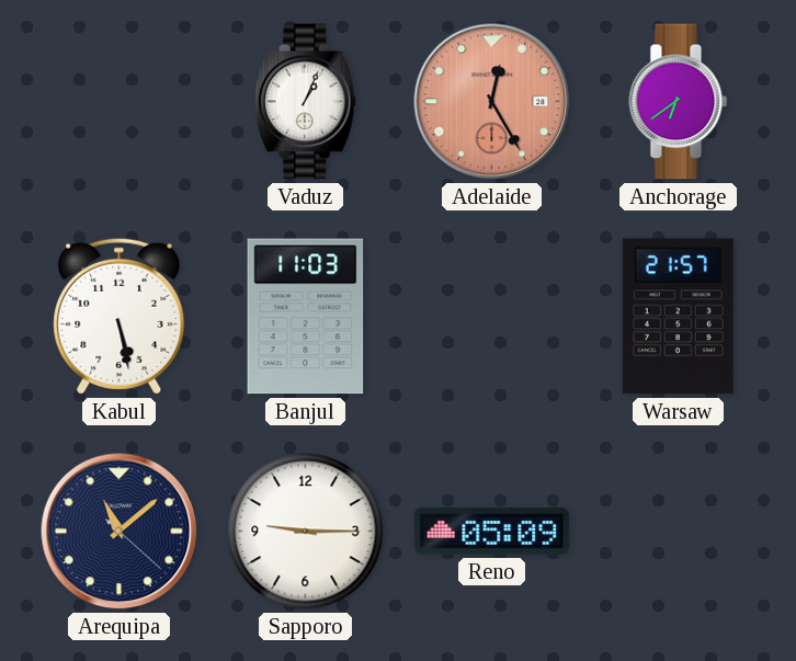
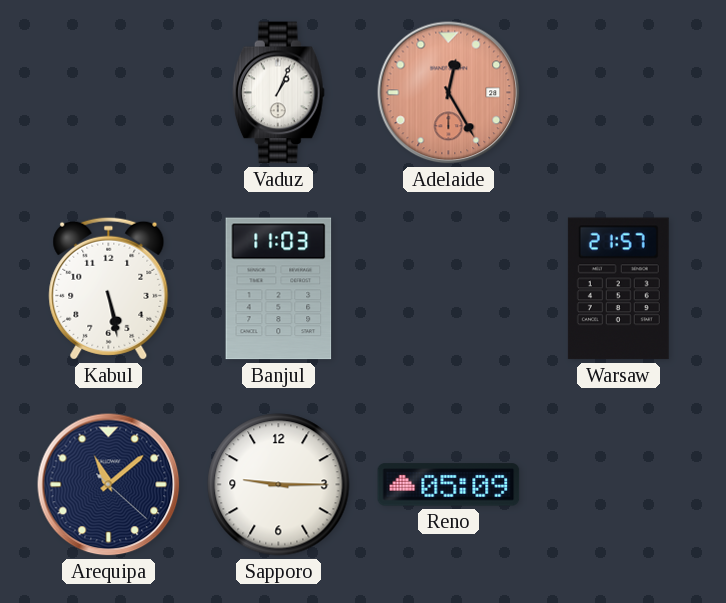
Anchorage: 6:39 -> none
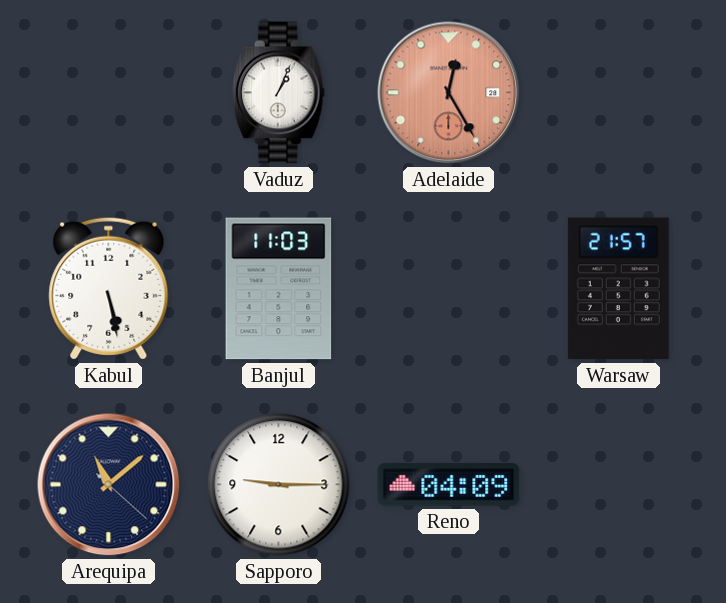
Reno: 05:09 -> 04:09
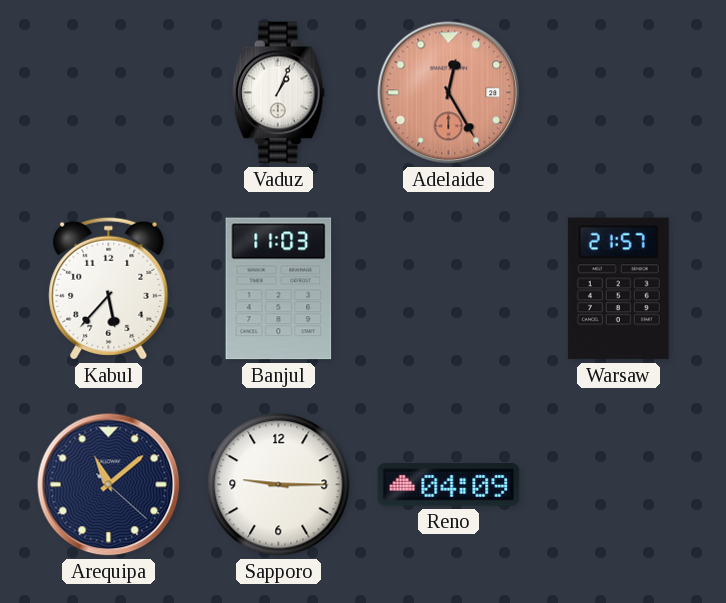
Kabul: 5:28 -> 5:37
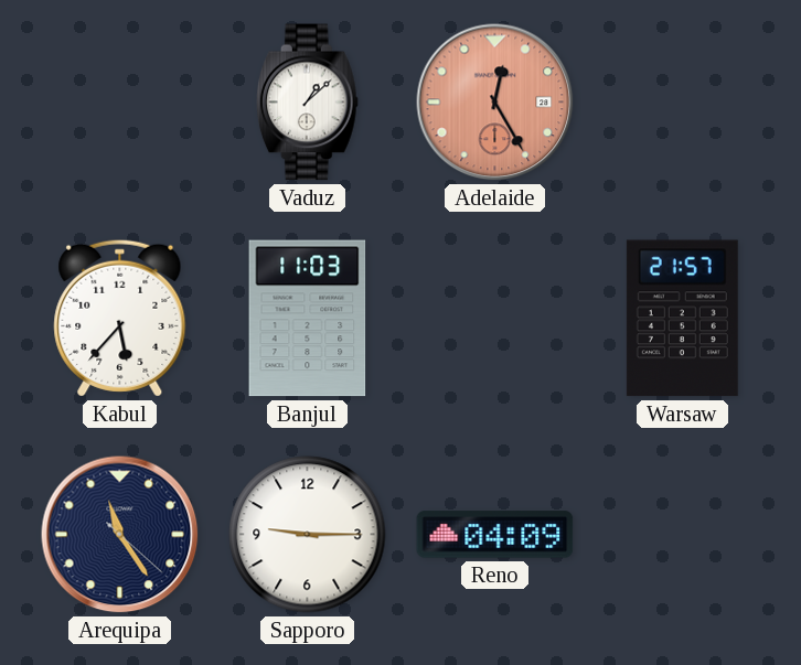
Vaduz: 1:04 -> 1:08
Arequipa: 11:08 -> 11:24
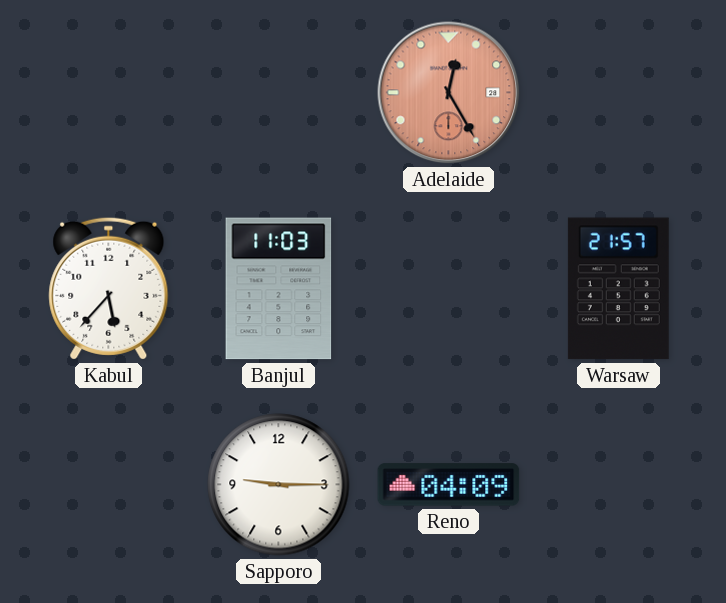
Vaduz: 1:08 -> none
Arequipa: 11:24 -> none
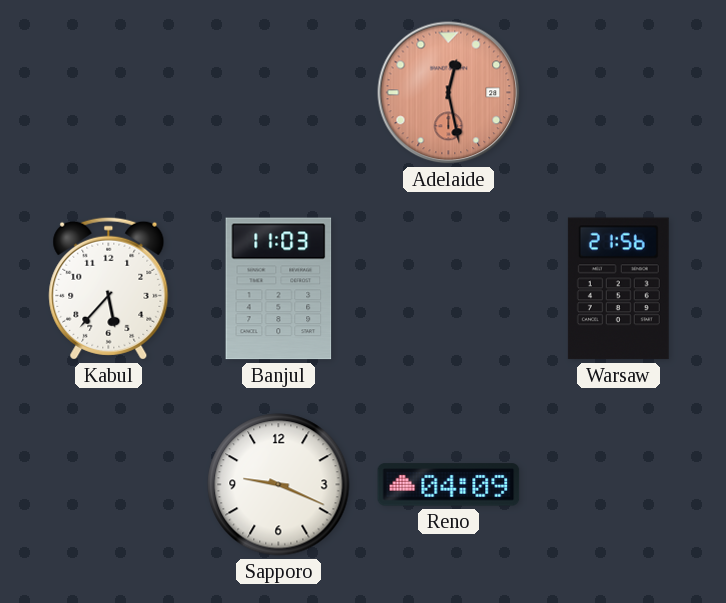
Adelaide: 12:25 -> 12:28
Warsaw: 21:57 -> 21:56
Sapporo: 9:15 -> 9:19
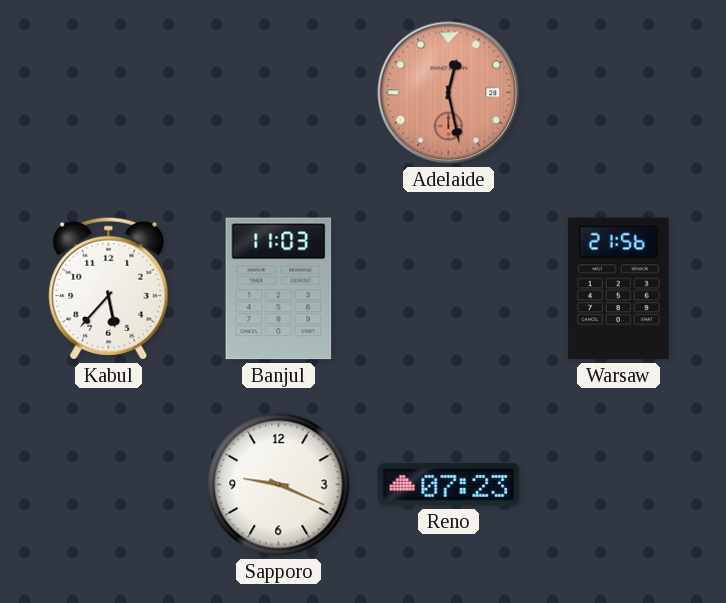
Reno: 04:09 -> 07:23
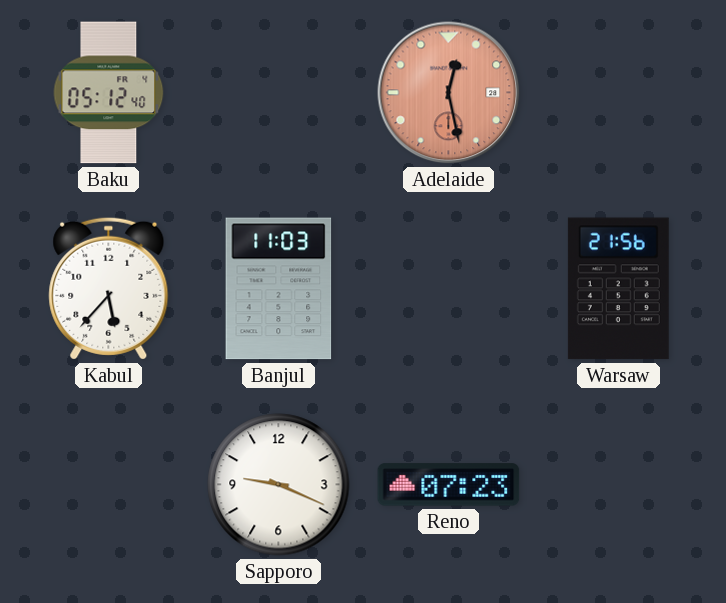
Baku: none -> 05:12
